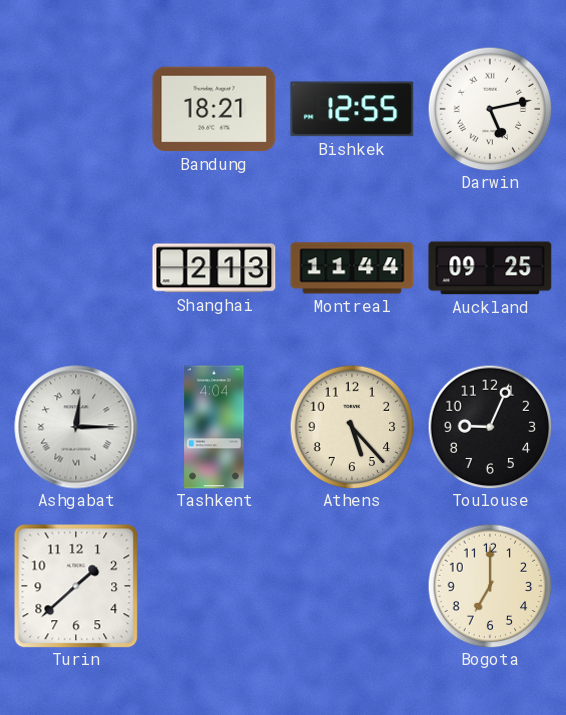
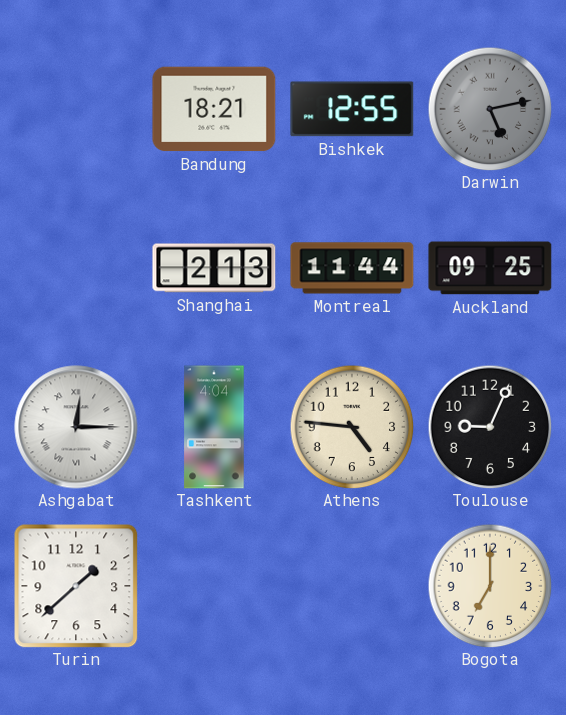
Darwin dial: white -> grey
Athens: 5:23 -> 4:46
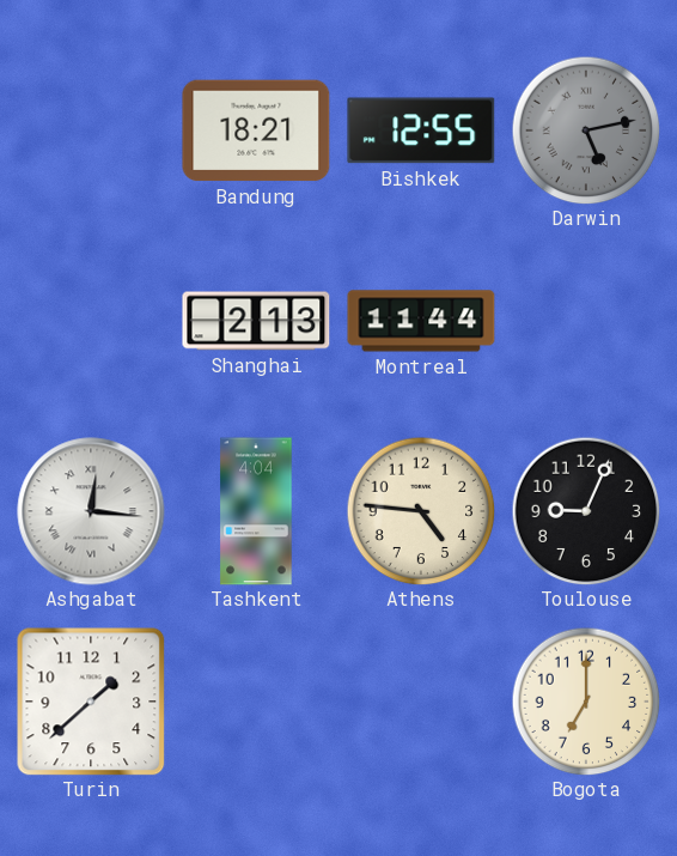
Auckland: 09:25 -> none
Ashgabat: 12:15 -> 12:16
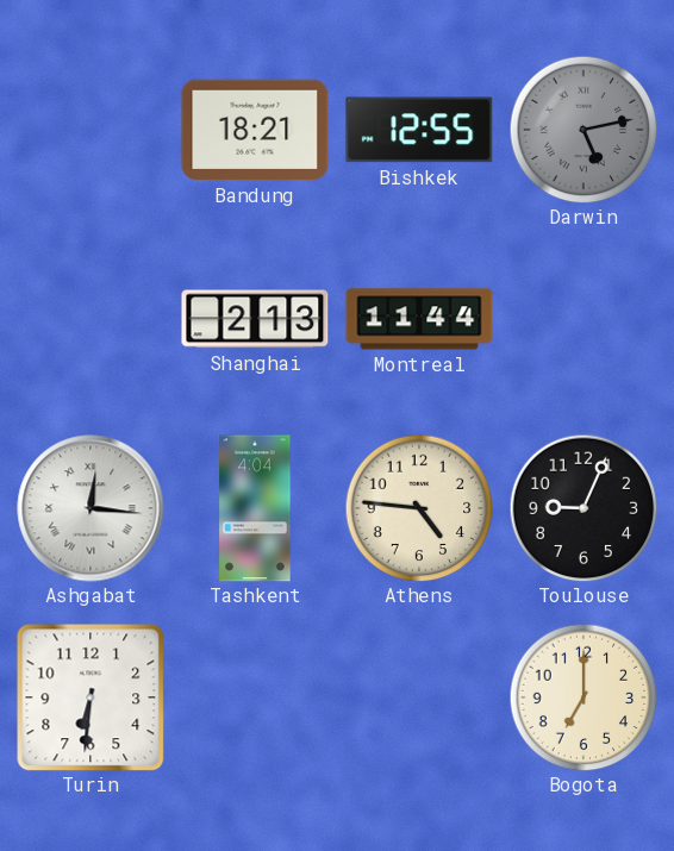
Turin: 1:38 -> 6:31
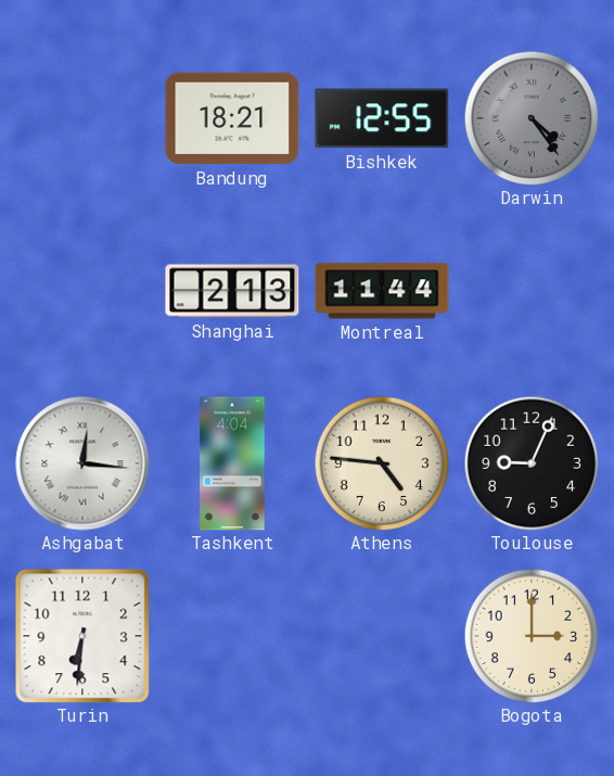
Darwin: 5:13 -> 4:24
Bogota: 7:00 -> 3:00
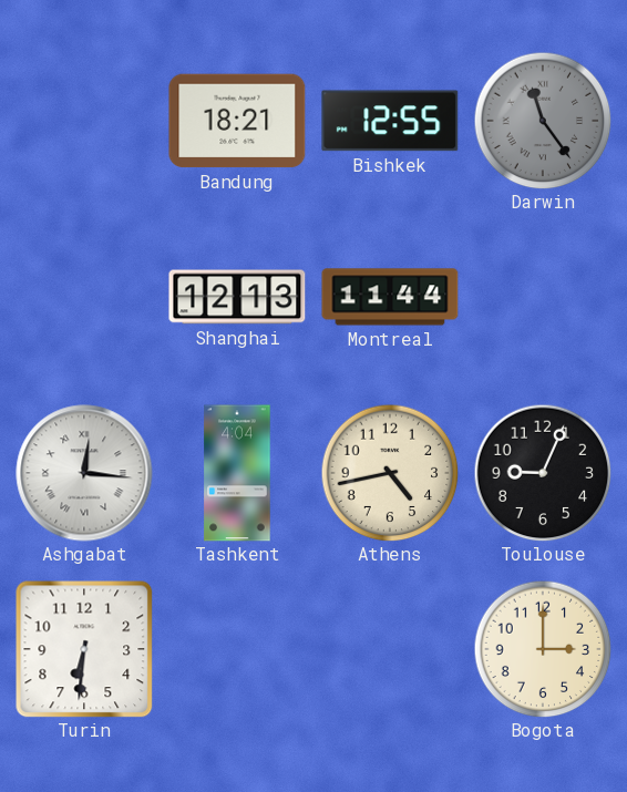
Darwin: 4:24 -> 11:24
Shanghai: 2:13 -> 12:13
Athens: 4:46 -> 4:43
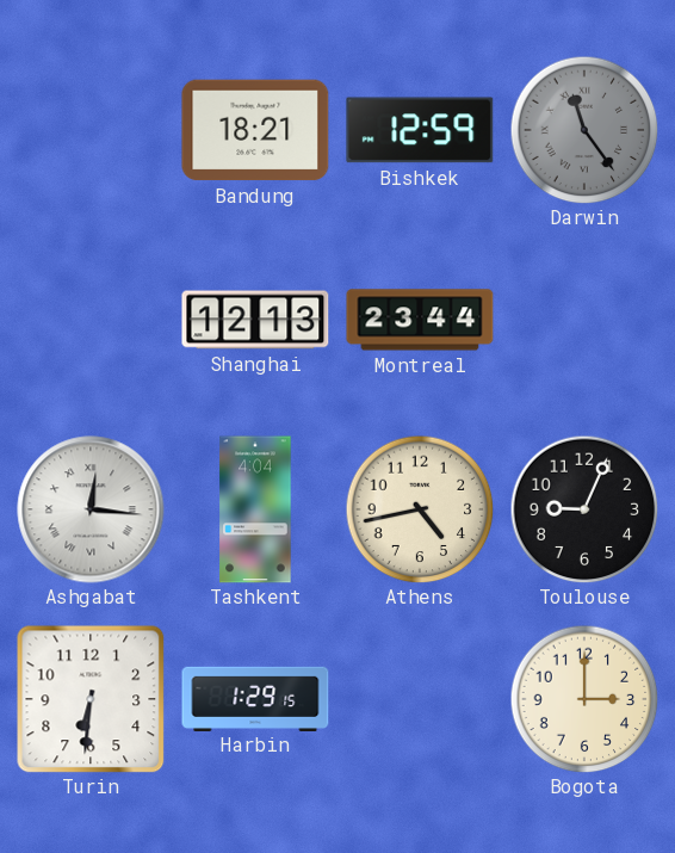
Bishkek: 12:55 -> 12:59
Montreal: 11:44 -> 23:44
Harbin: none -> 1:29
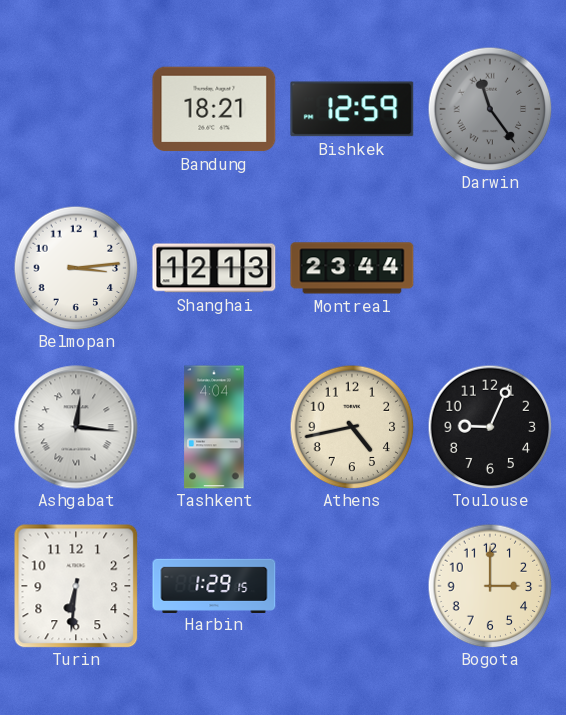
Belmopan: none -> 3:14
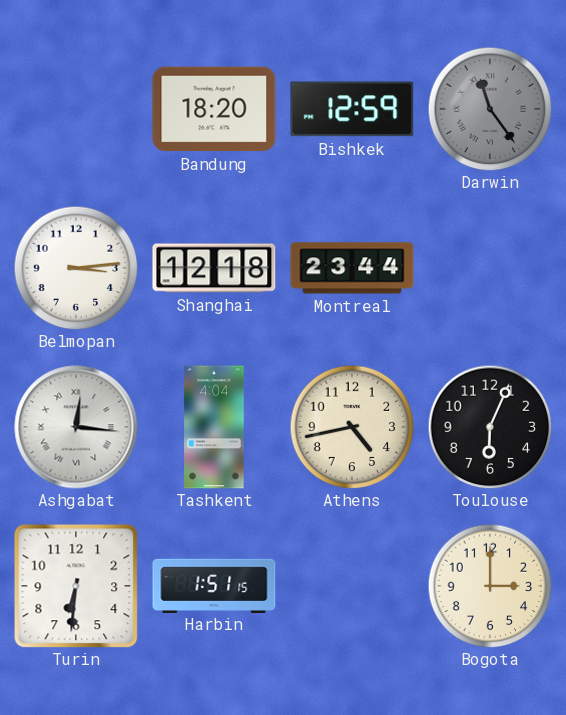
Bandung: 18:21 -> 18:20
Shanghai: 12:13 -> 12:18
Toulouse: 9:04 -> 6:04
Harbin: 1:29 -> 1:51
